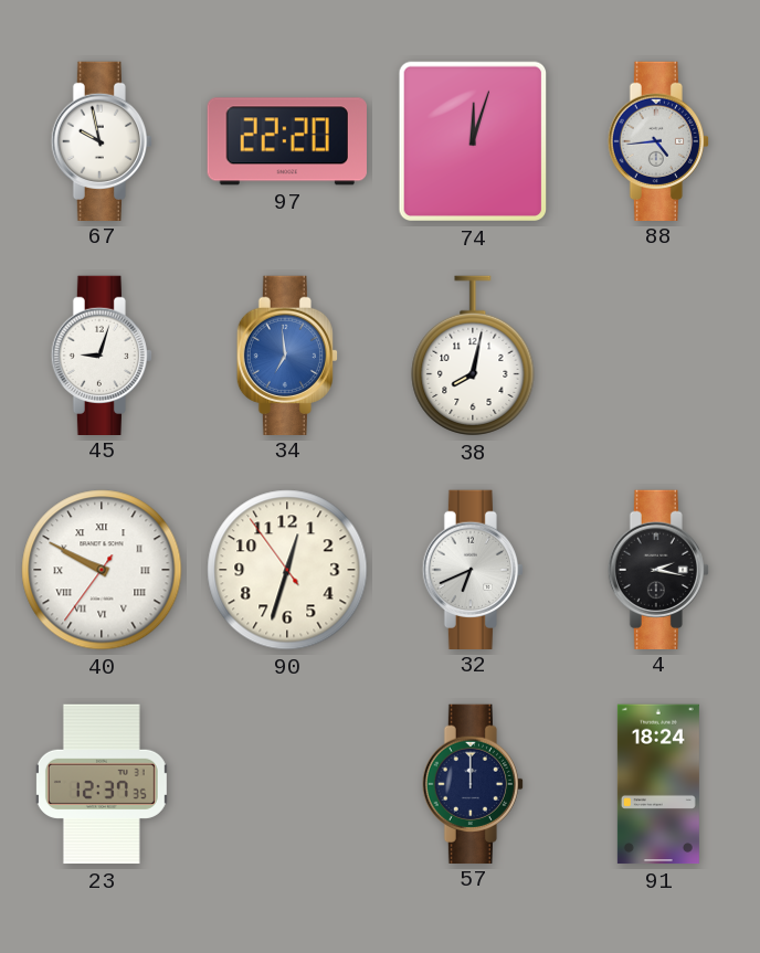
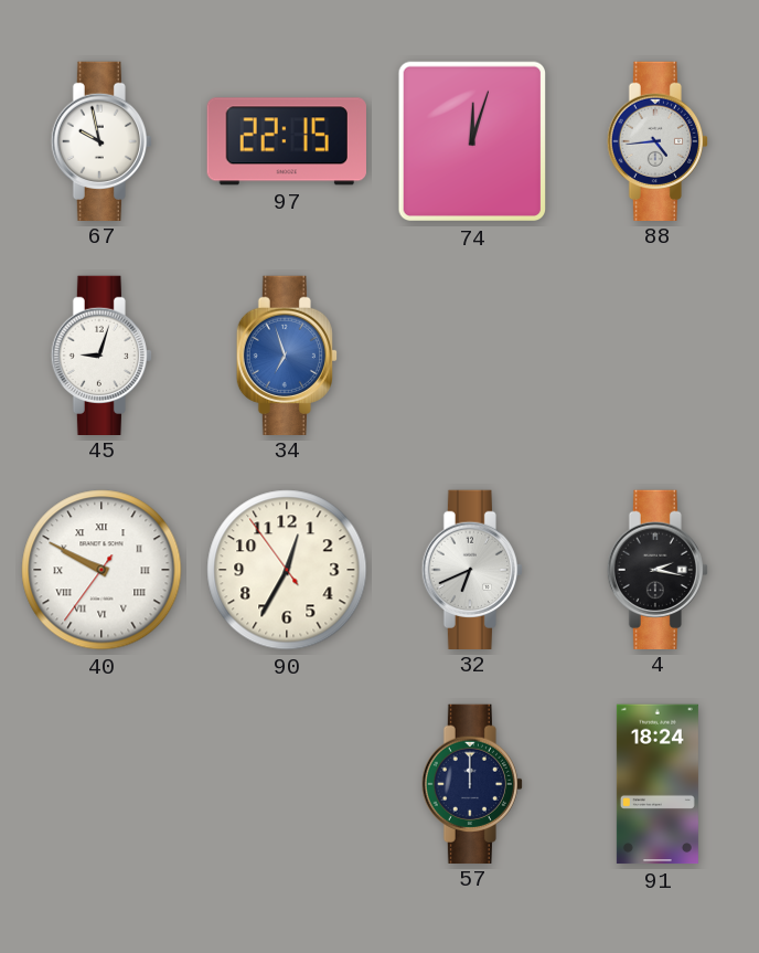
97: 22:20 -> 22:15
34: 6:59 -> 6:57
38: 8:02 -> none
90: 12:32 -> 12:34
23: 12:37 -> none
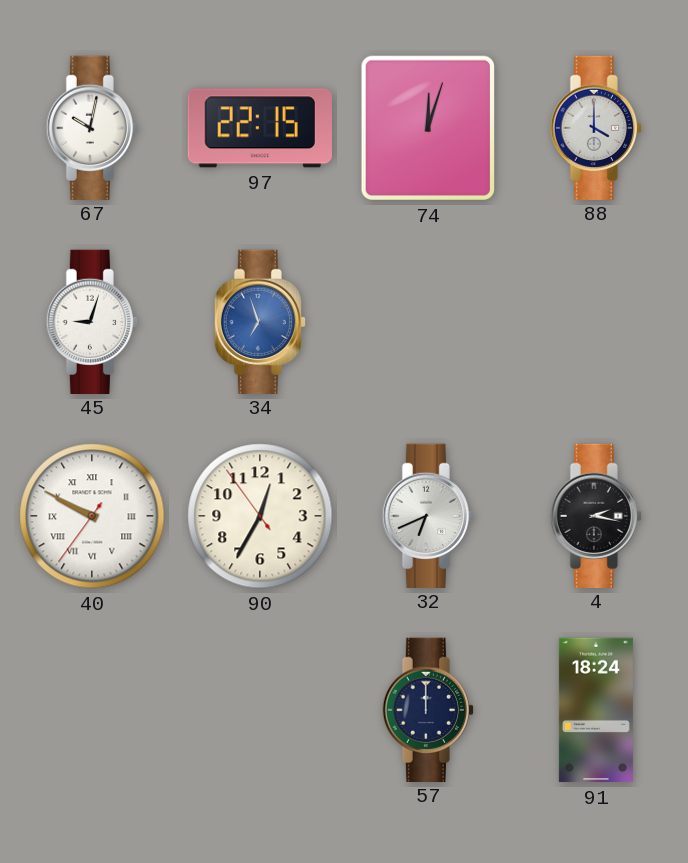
67: 9:58 -> 10:02
88: 4:44 -> 4:00
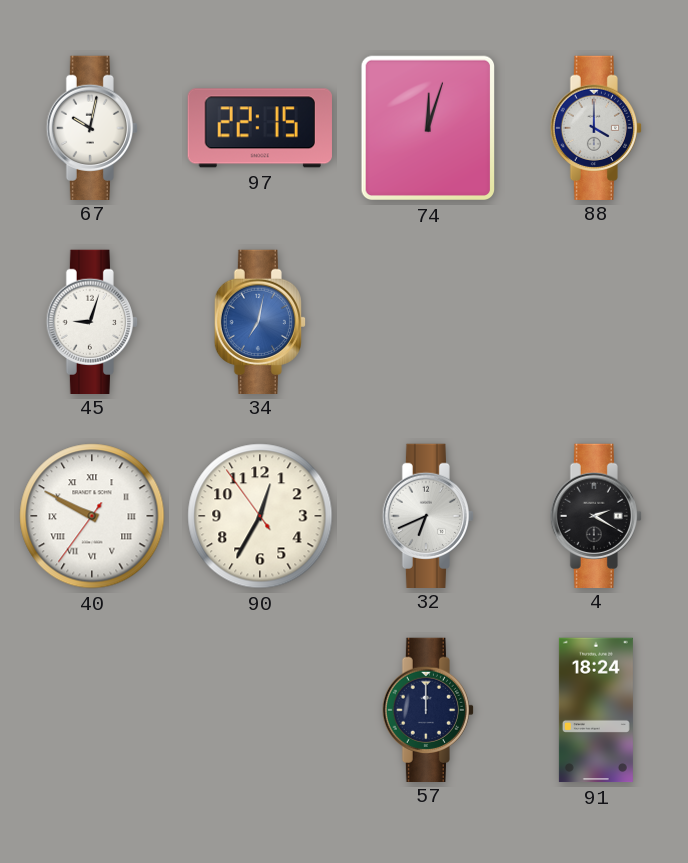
34: 6:57 -> 7:02
4: 2:17 -> 2:20
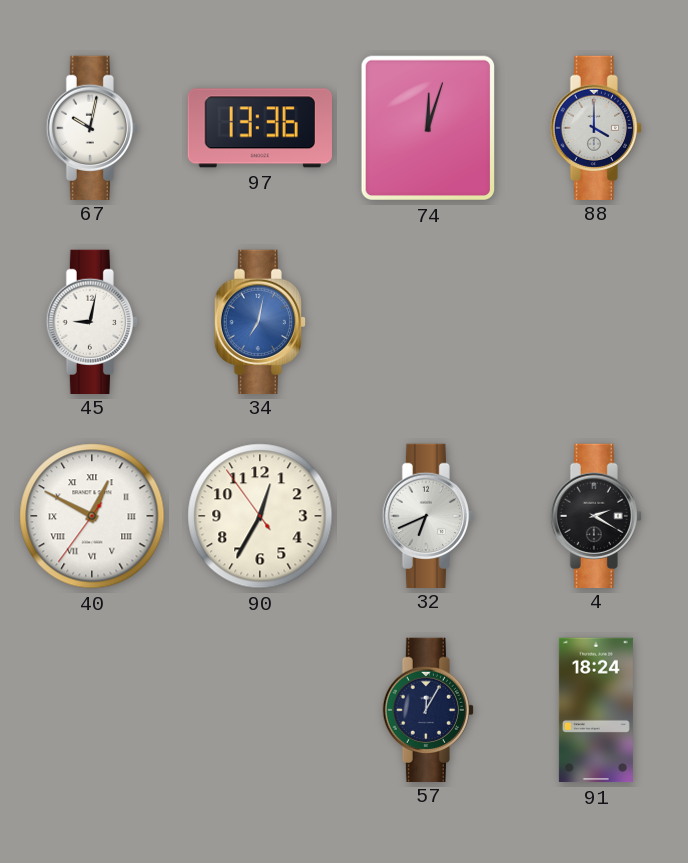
97: 22:15 -> 13:36
45: 9:03 -> 9:02
40: 9:49 -> 12:49
57: 12:00 -> 12:05
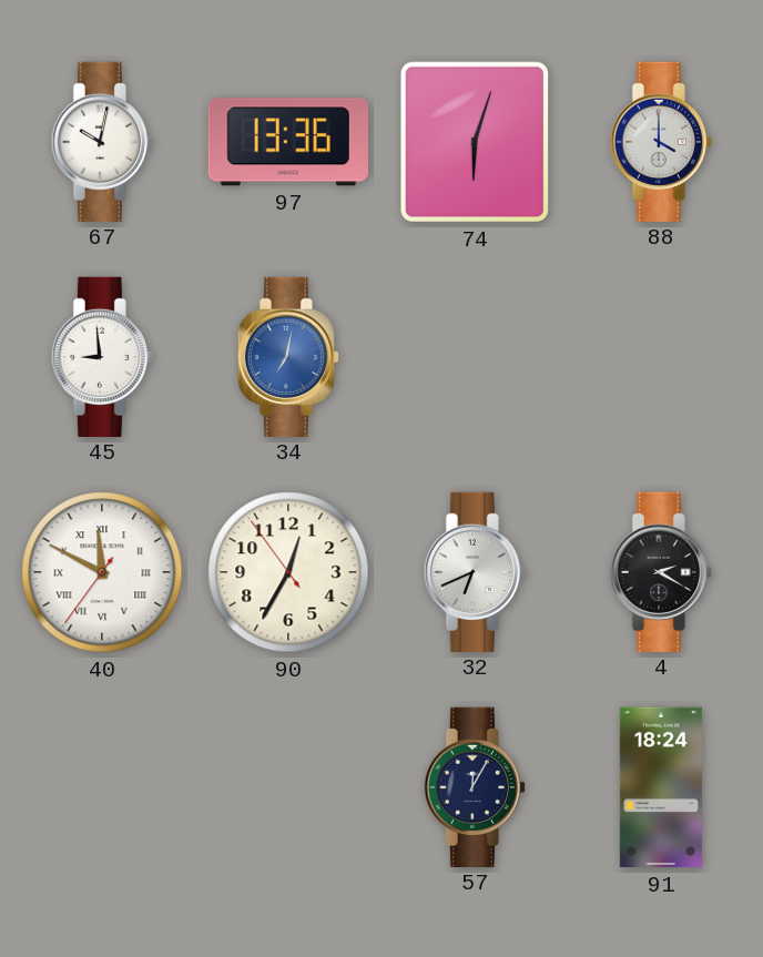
74: 12:03 -> 6:03
45: 9:02 -> 8:59
40: 12:49 -> 11:49
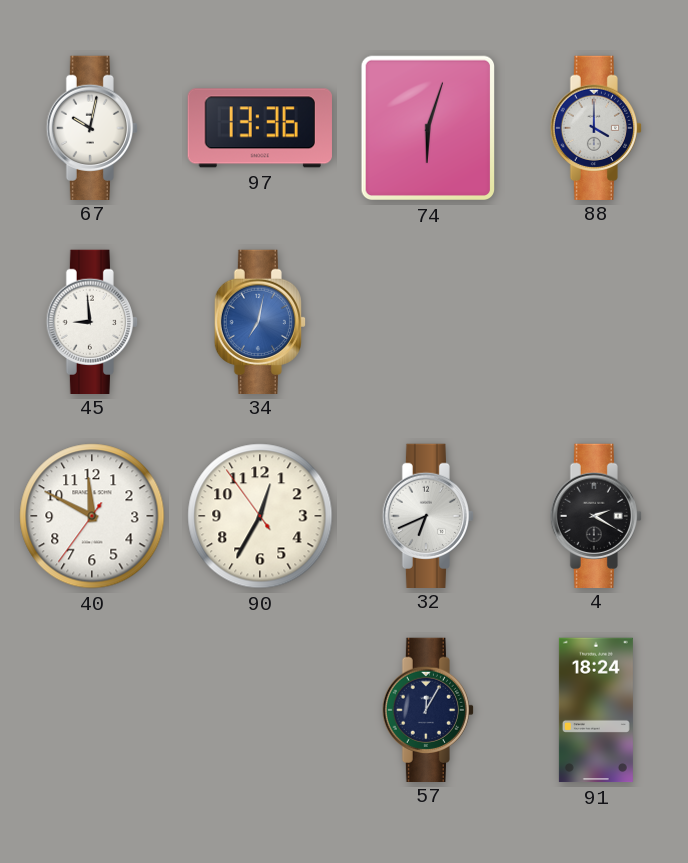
40 numerals: Roman -> Arabic
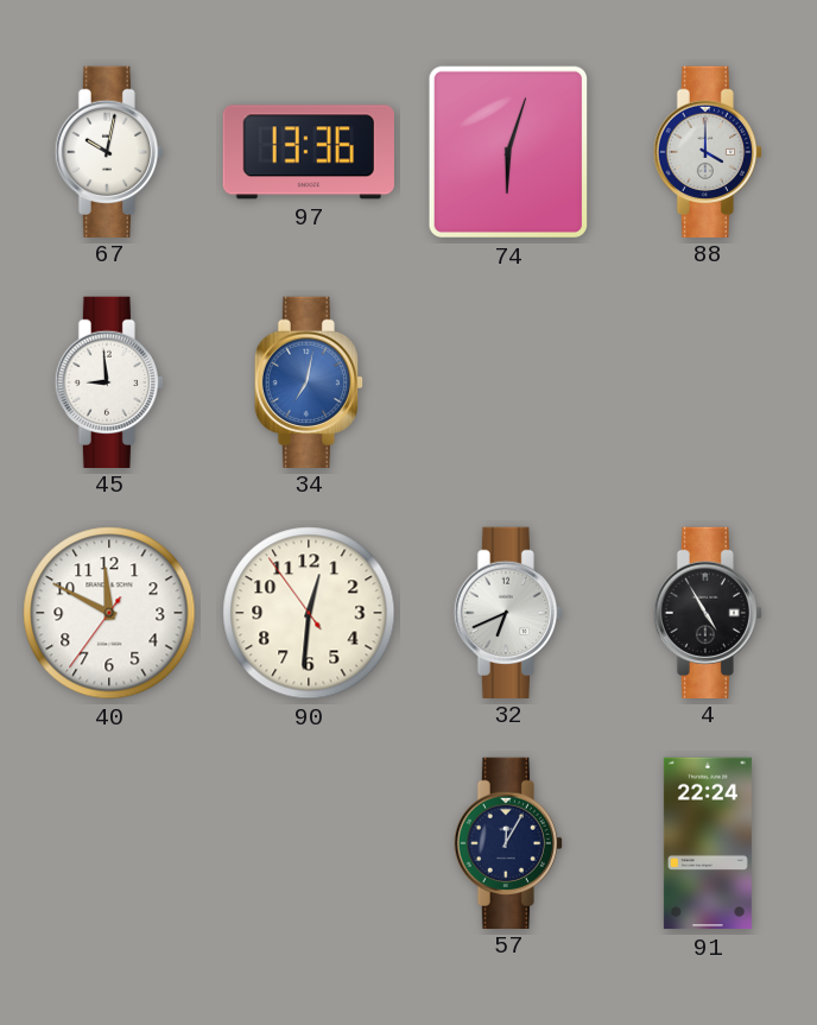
90: 12:34 -> 12:30
4: 2:20 -> 4:55
91: 18:24 -> 22:24
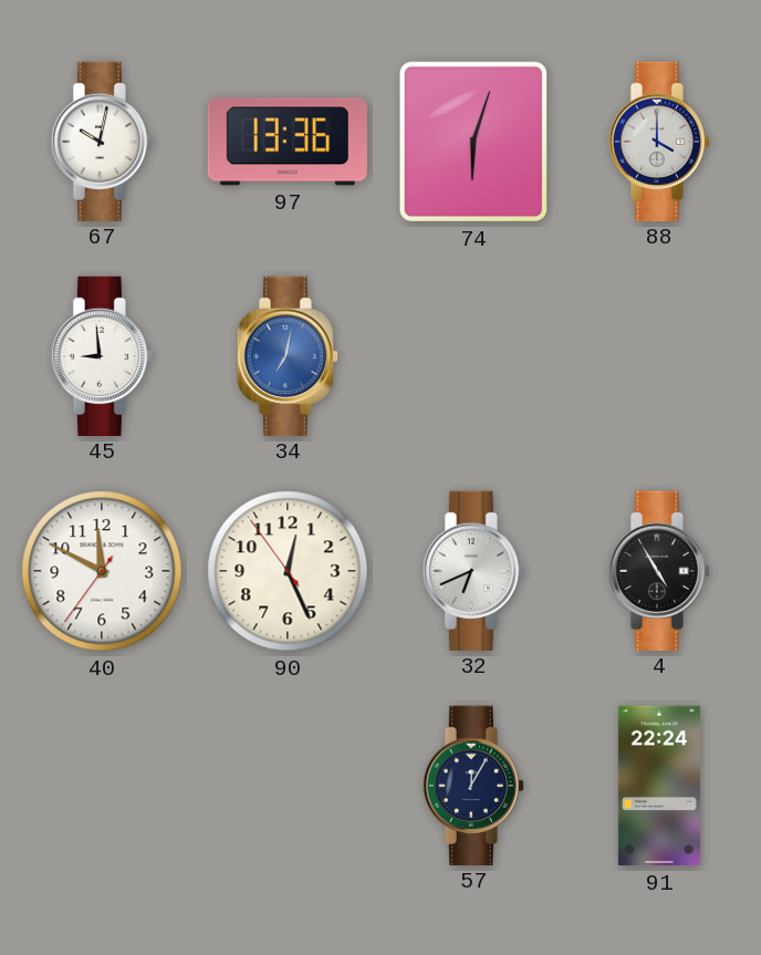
90: 12:30 -> 12:25
